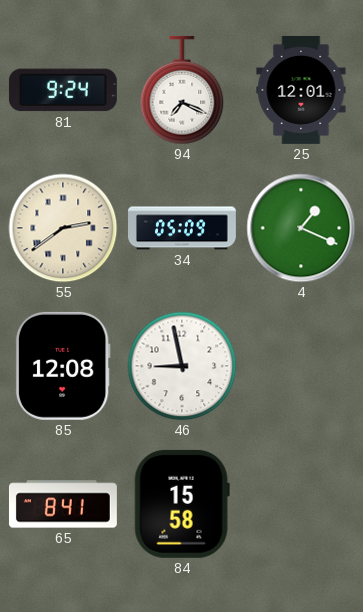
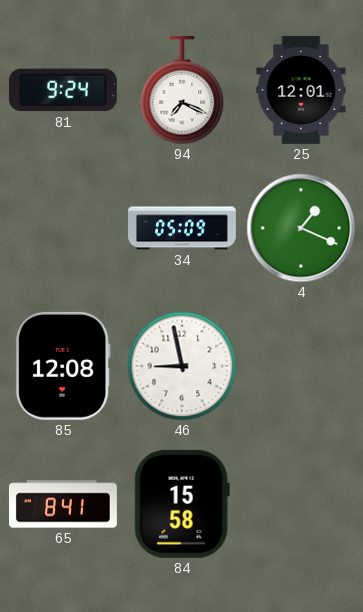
55: 2:39 -> none
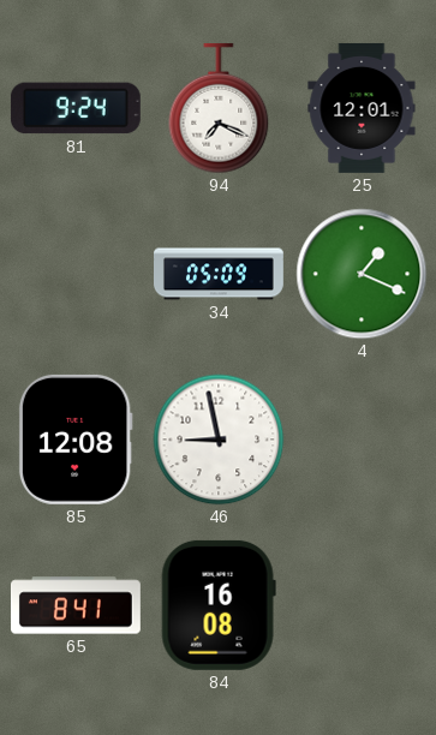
84: 15:58 -> 16:08
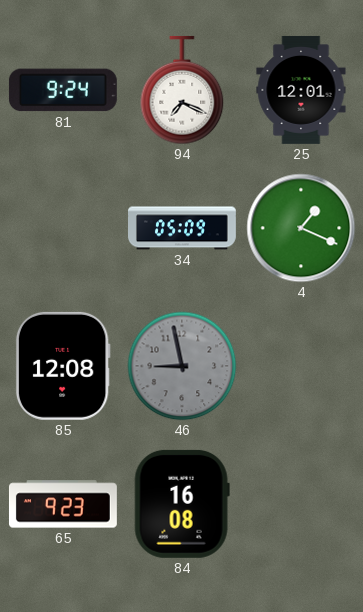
46 dial: white -> grey
65: 8:41 -> 9:23
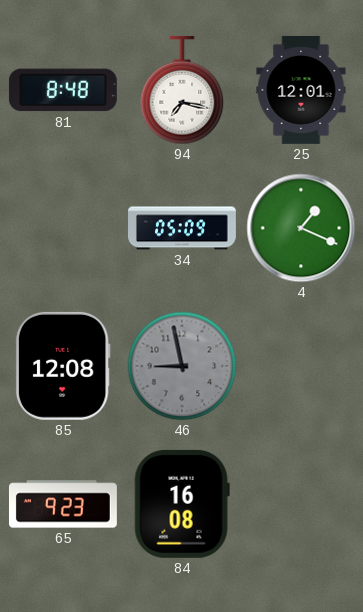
81: 9:24 -> 8:48
94: 7:19 -> 7:17
